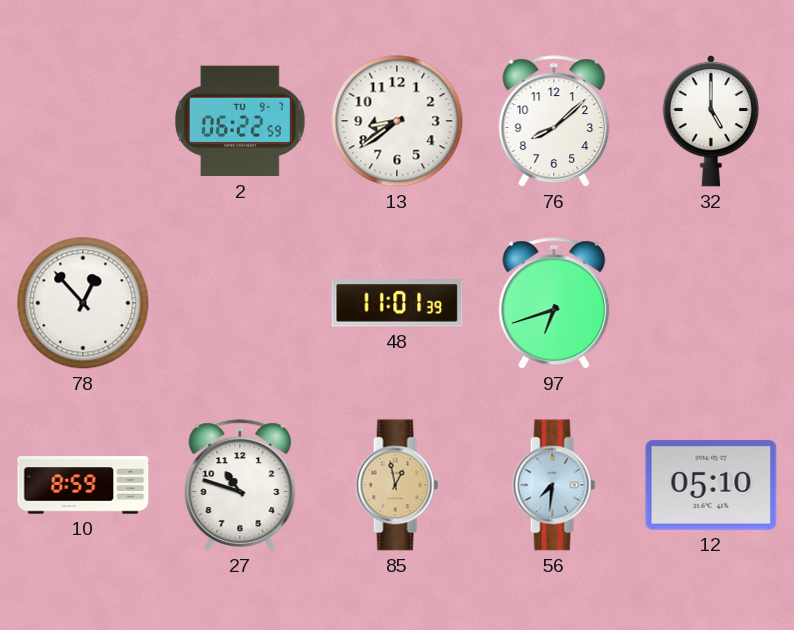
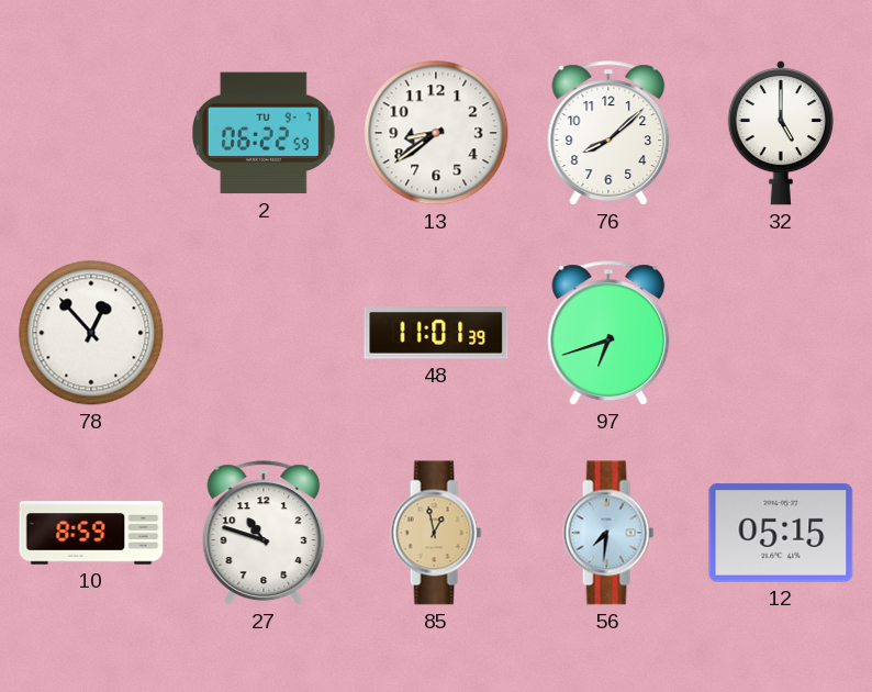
12: 05:10 -> 05:15
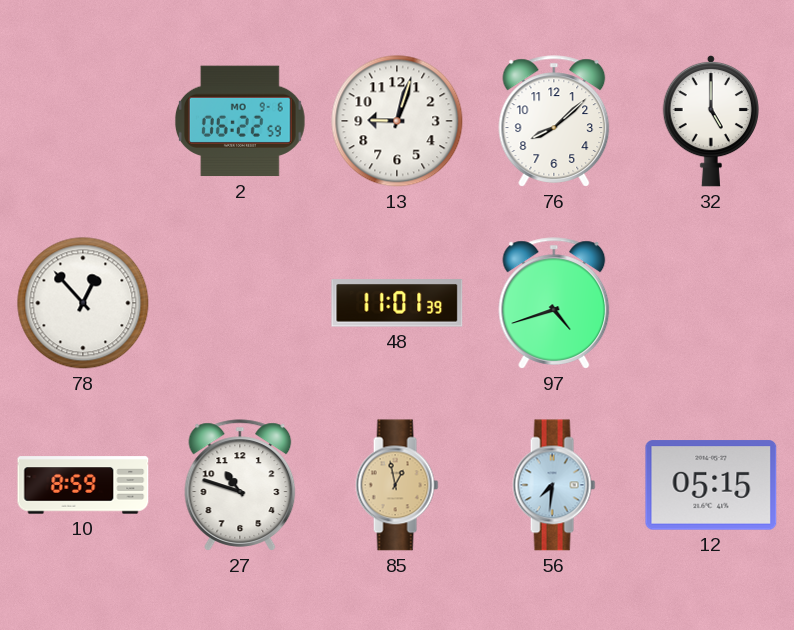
2 date: TU 9-7 -> MO 9-6
13: 8:39 -> 9:03
97: 6:42 -> 4:42
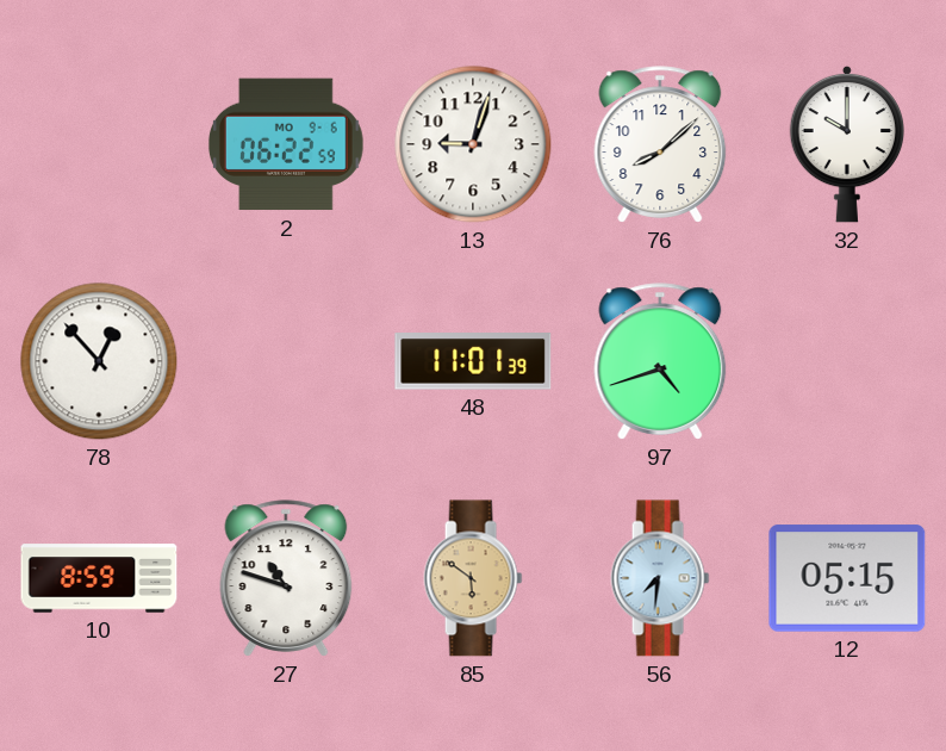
32: 5:00 -> 10:00
85: 12:58 -> 5:51
